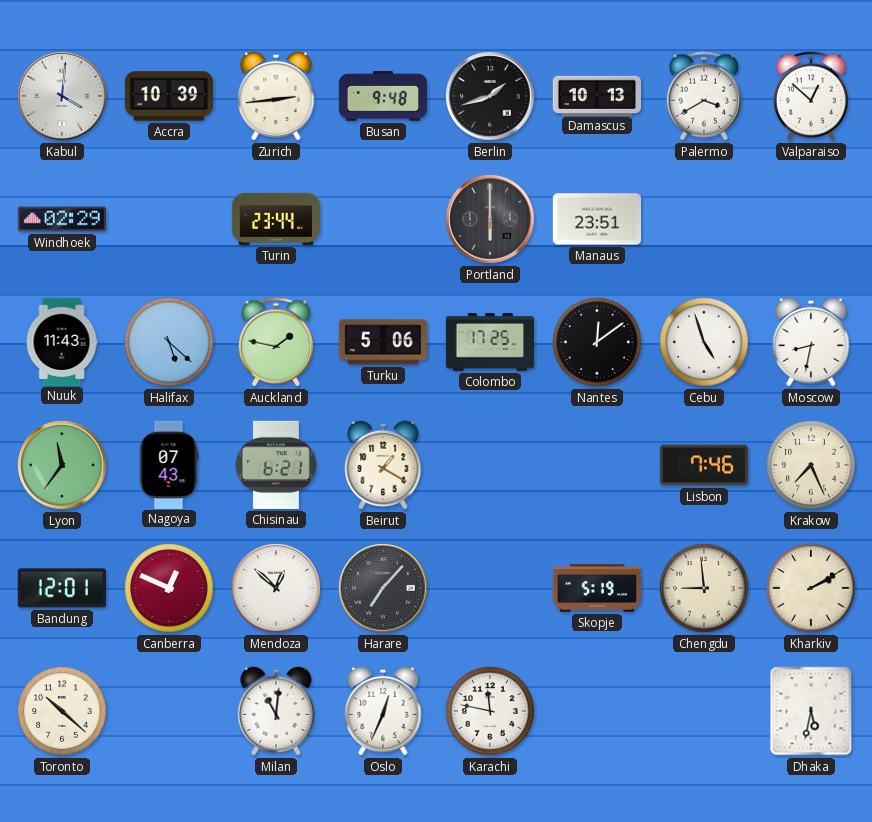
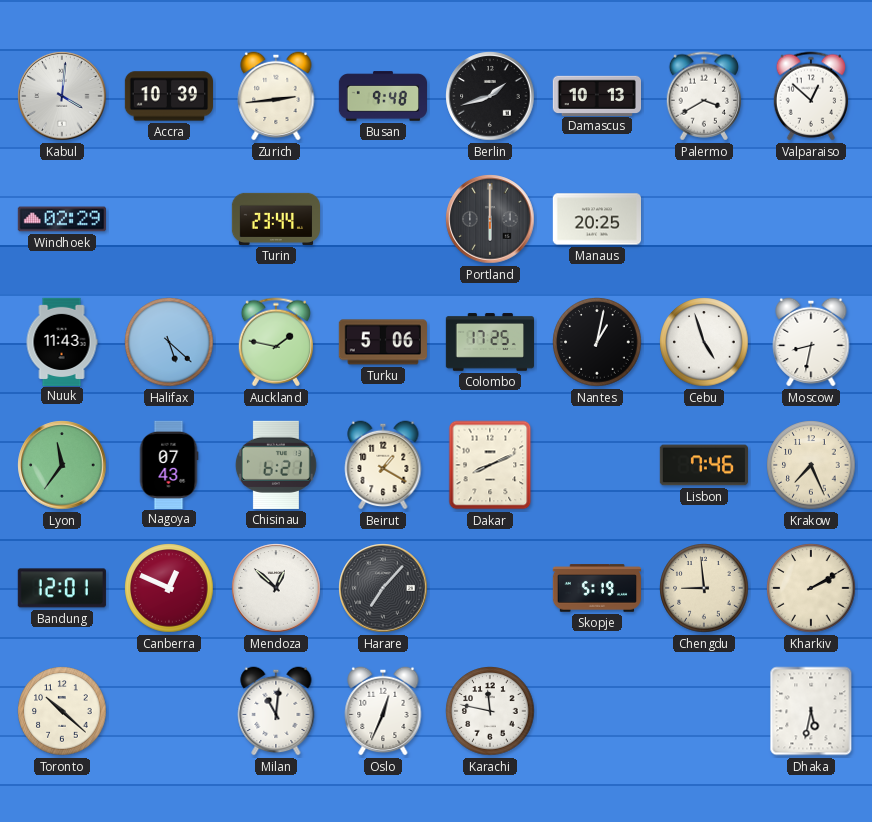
Manaus: 23:51 -> 20:25
Nantes: 12:09 -> 1:02
Dakar: none -> 8:11
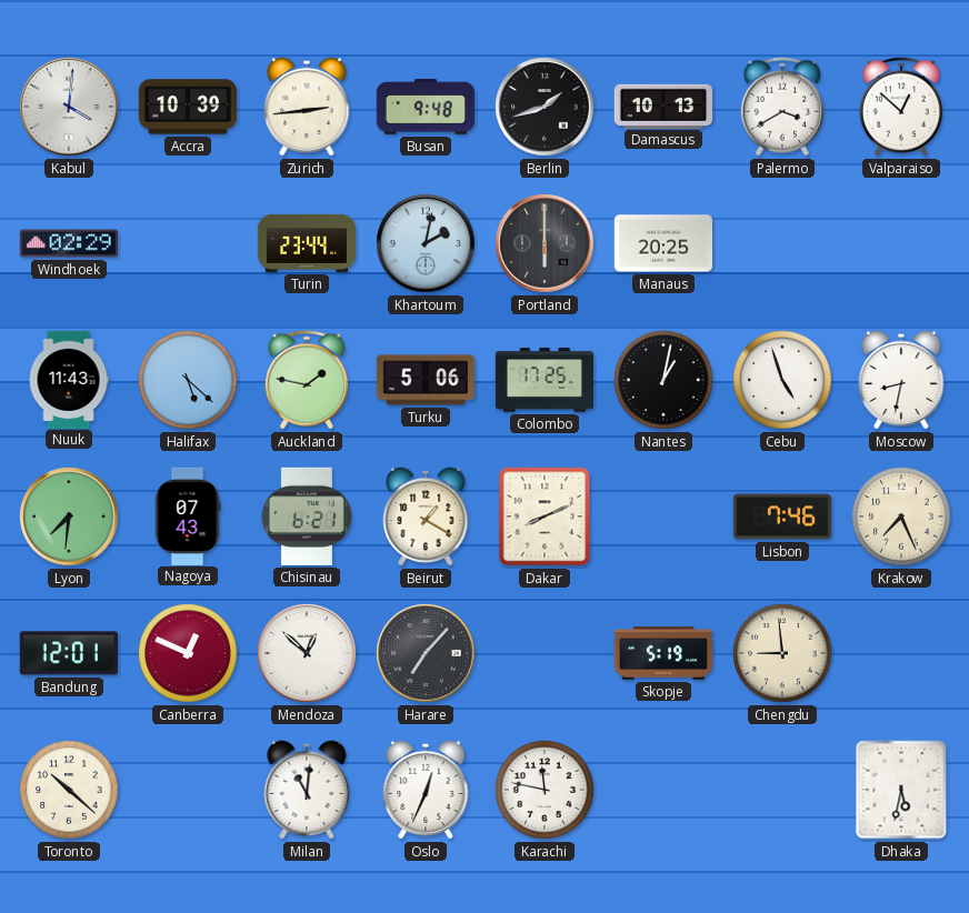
Khartoum: none -> 2:02
Lyon: 11:36 -> 7:31
Kharkiv: 2:10 -> none
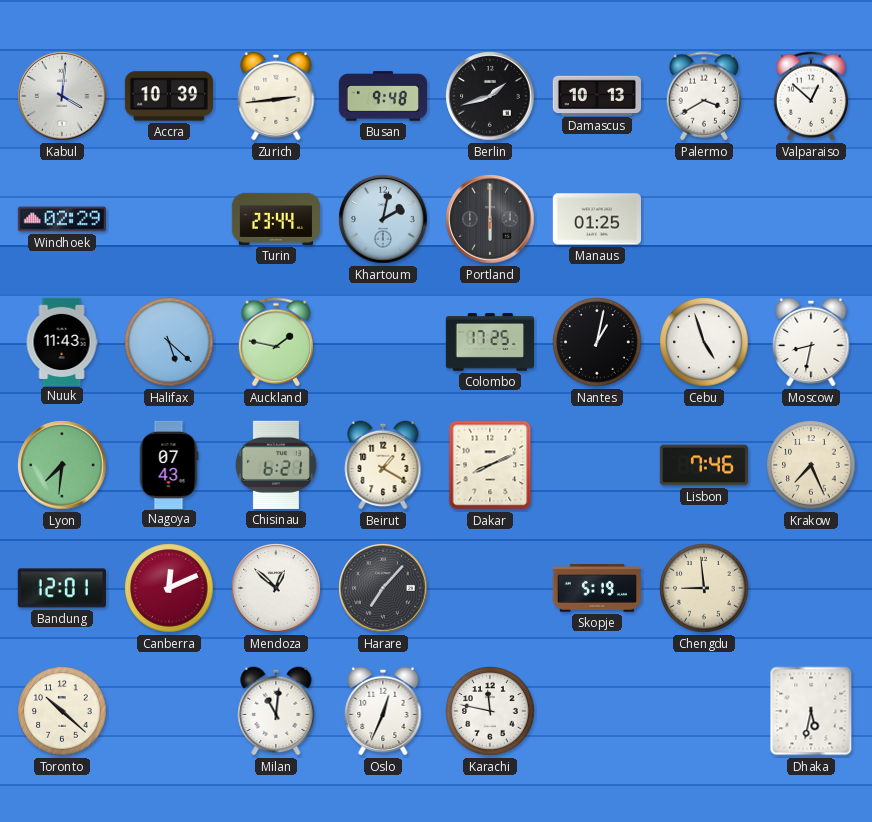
Manaus: 20:25 -> 01:25
Turku: 5:06 -> none
Canberra: 12:49 -> 12:11
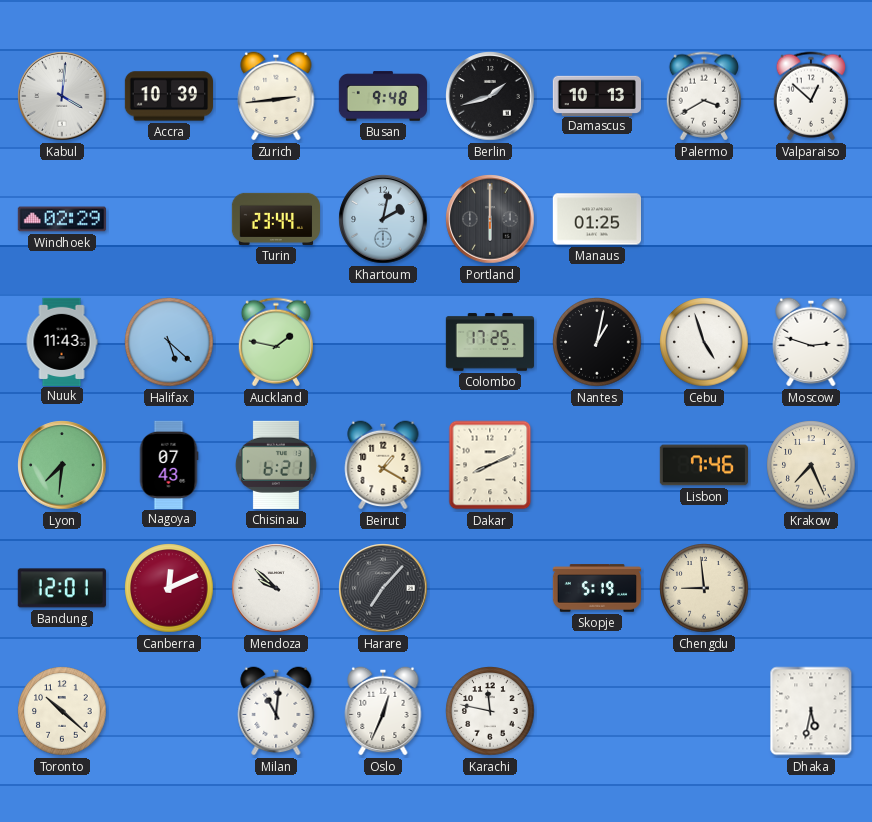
Moscow: 8:32 -> 2:48
Mendoza: 12:52 -> 9:52
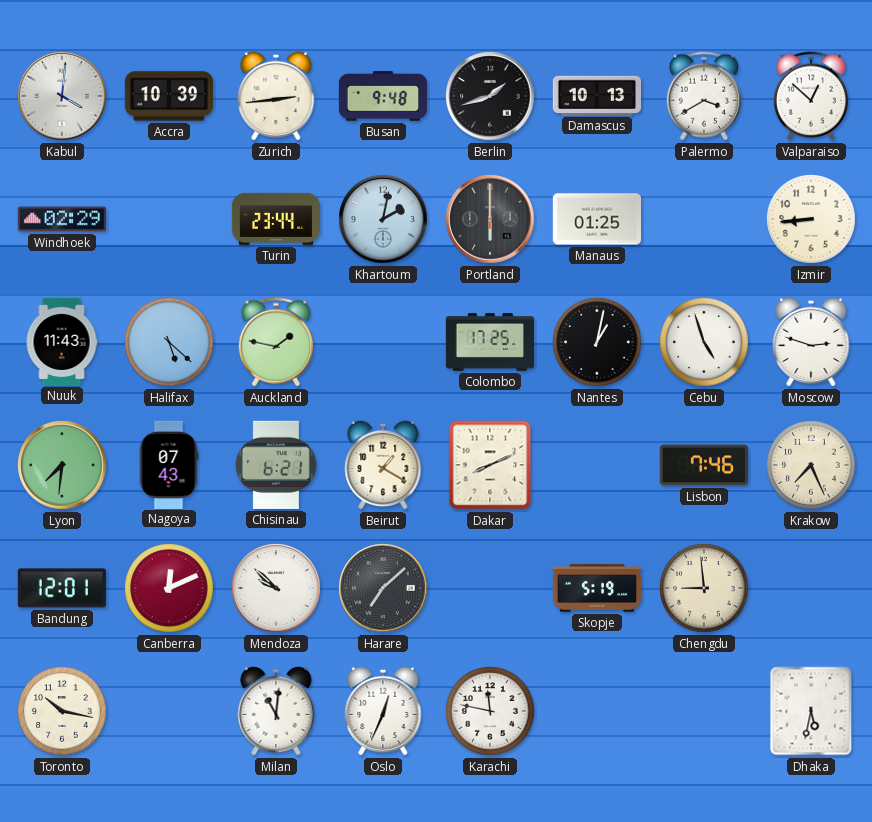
Izmir: none -> 8:44
Harare: 7:07 -> 7:08
Toronto: 10:22 -> 10:17
